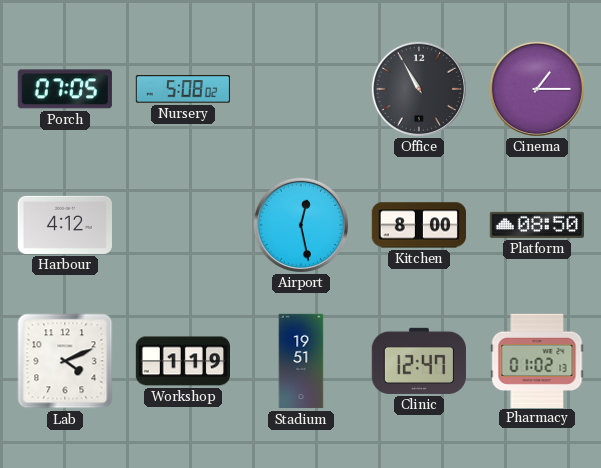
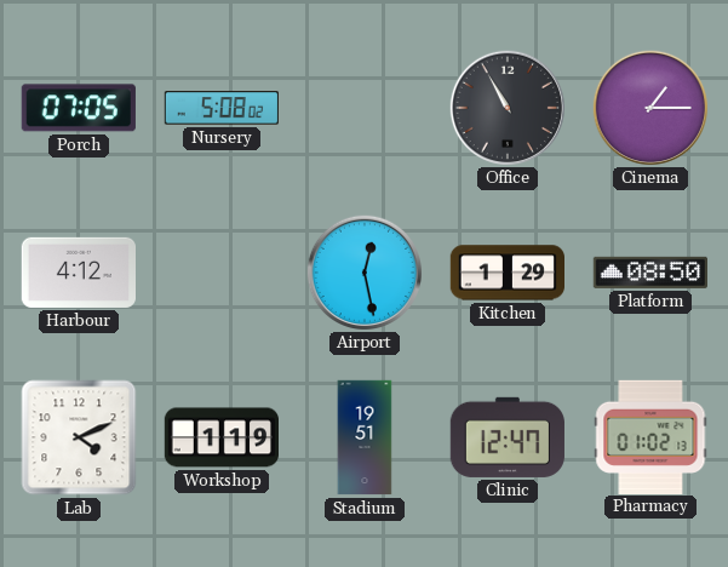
Kitchen: 8:00 -> 1:29
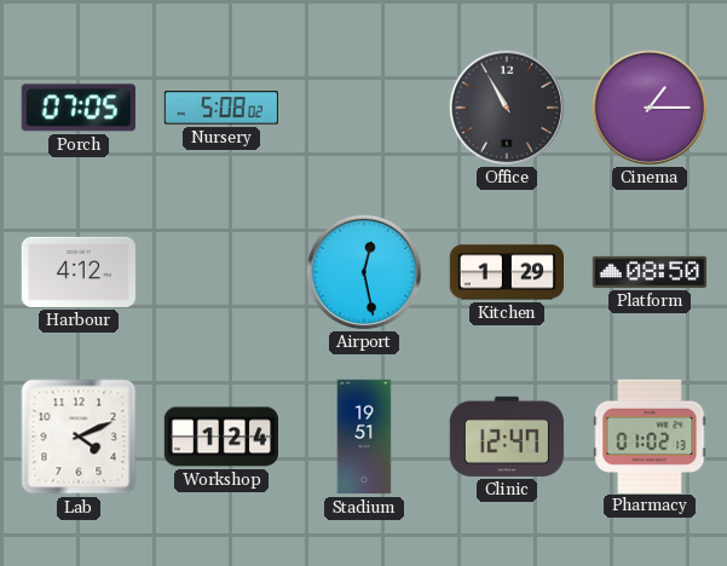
Workshop: 1:19 -> 1:24
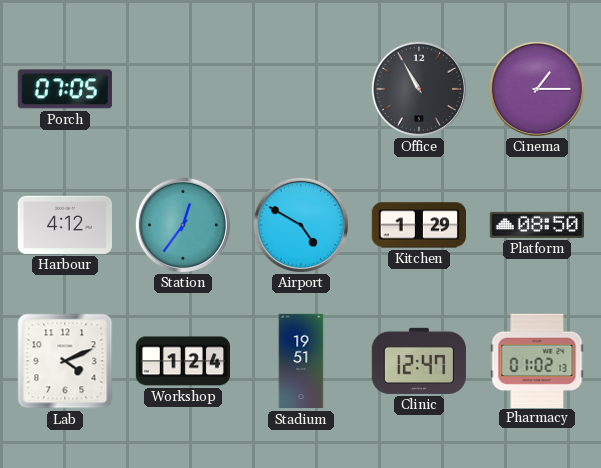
Nursery: 5:08 -> none
Station: none -> 12:36
Airport: 12:28 -> 4:50
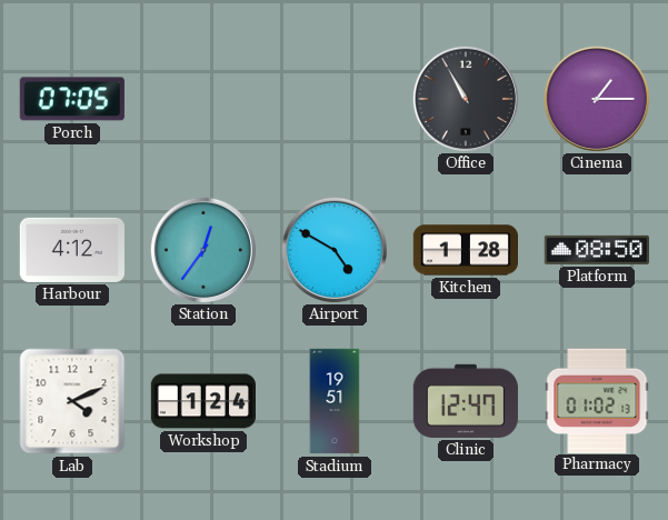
Kitchen: 1:29 -> 1:28
